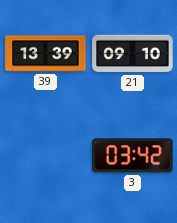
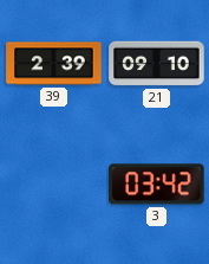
39: 13:39 -> 2:39
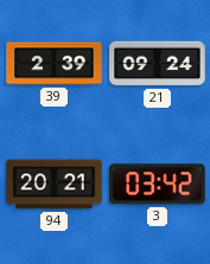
21: 09:10 -> 09:24
94: none -> 20:21
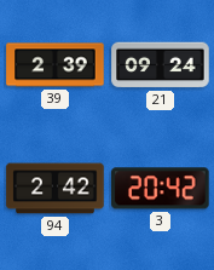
94: 20:21 -> 2:42
3: 03:42 -> 20:42
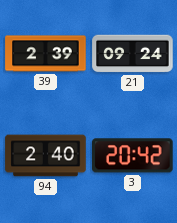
94: 2:42 -> 2:40
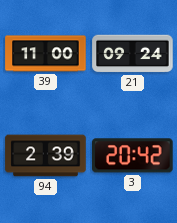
39: 2:39 -> 11:00
94: 2:40 -> 2:39
